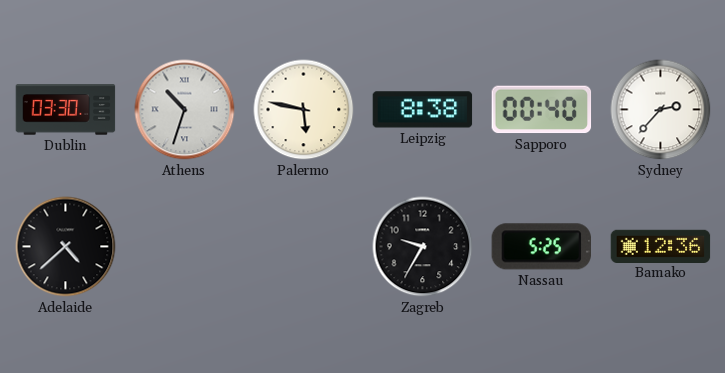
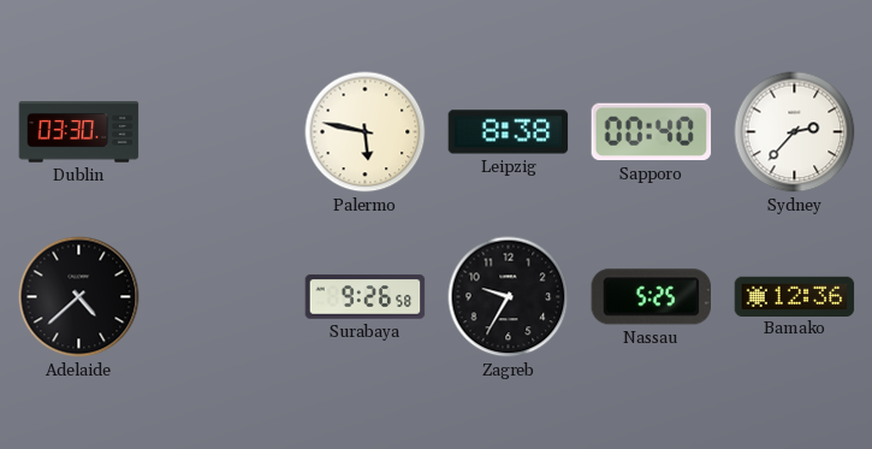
Athens: 10:33 -> none
Surabaya: none -> 9:26
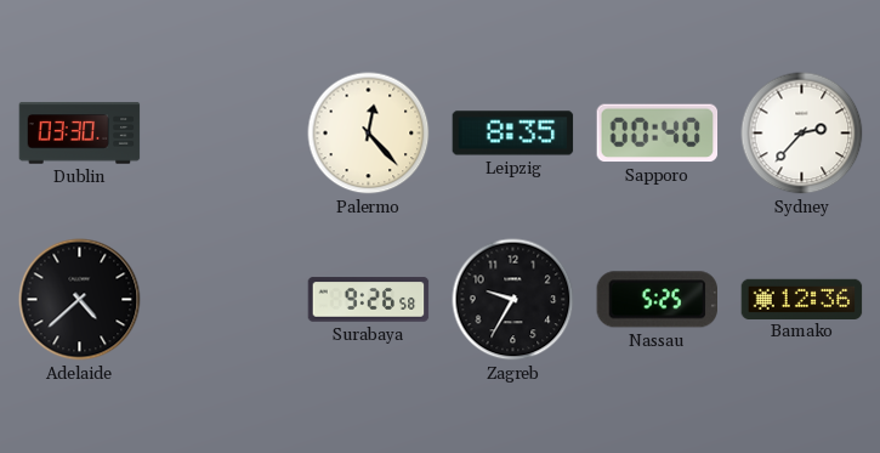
Palermo: 5:47 -> 12:23
Leipzig: 8:38 -> 8:35
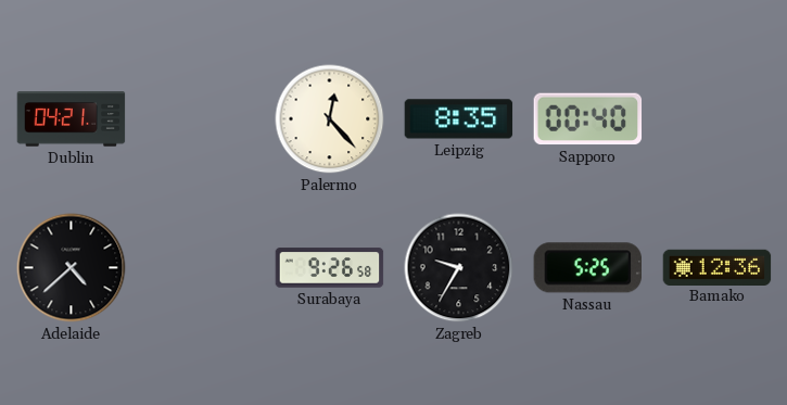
Dublin: 03:30 -> 04:21
Sydney: 2:37 -> none
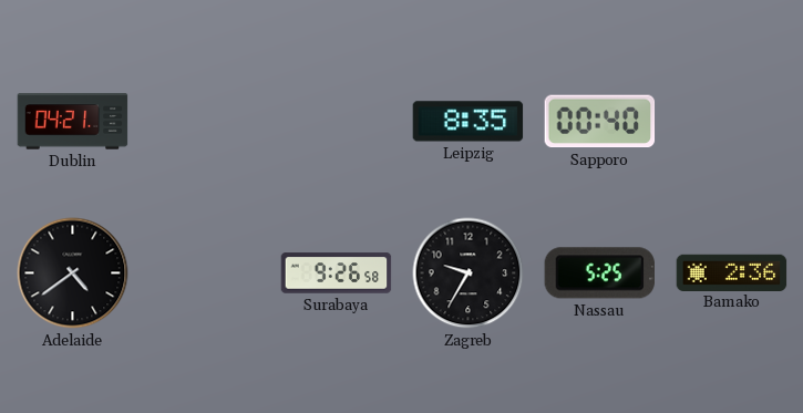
Palermo: 12:23 -> none
Adelaide: 4:38 -> 4:39
Bamako: 12:36 -> 2:36
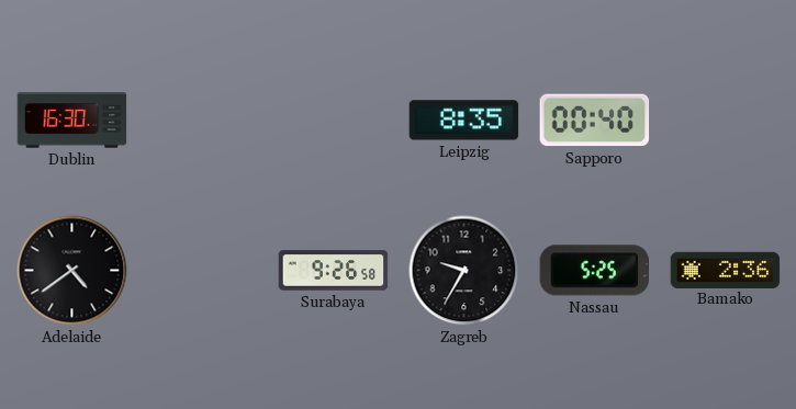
Dublin: 04:21 -> 16:30
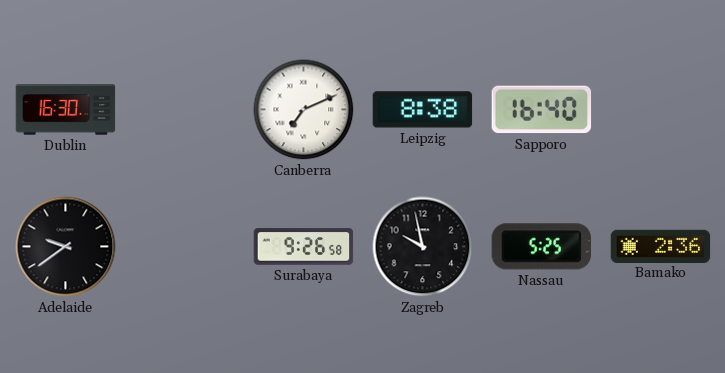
Canberra: none -> 7:11
Leipzig: 8:35 -> 8:38
Sapporo: 00:40 -> 16:40
Adelaide: 4:39 -> 9:39
Zagreb: 9:35 -> 9:58
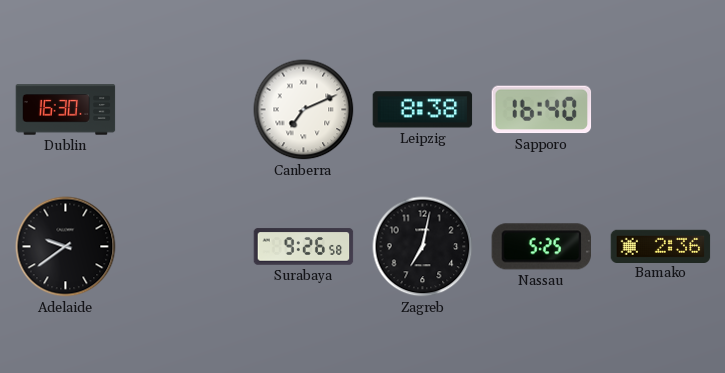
Zagreb: 9:58 -> 7:02
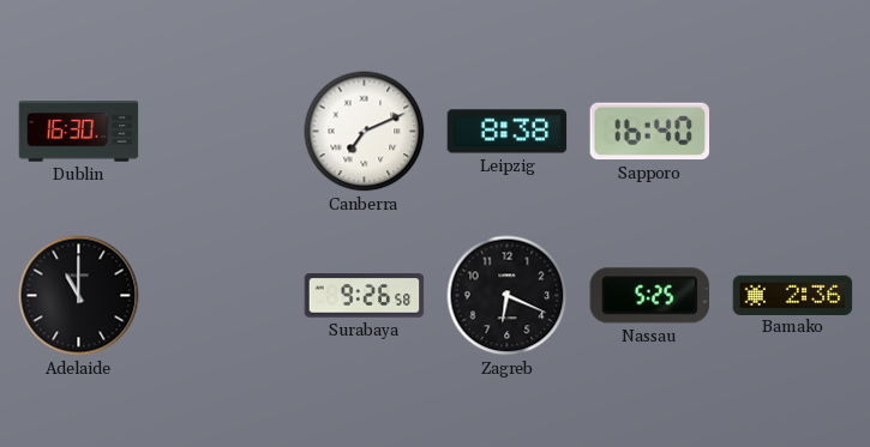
Adelaide: 9:39 -> 11:00
Zagreb: 7:02 -> 6:19
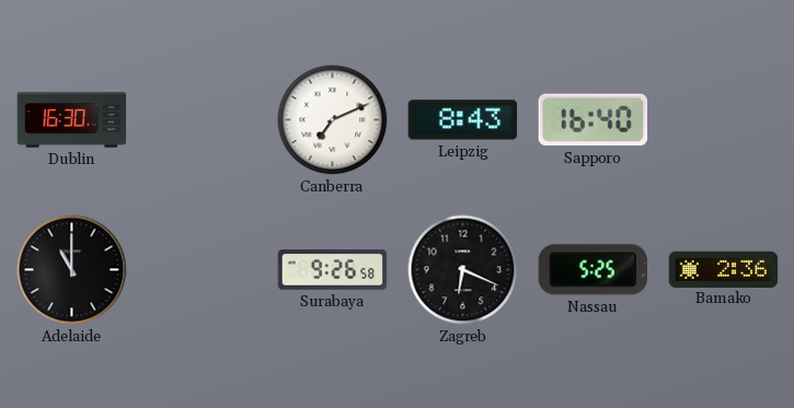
Leipzig: 8:38 -> 8:43
